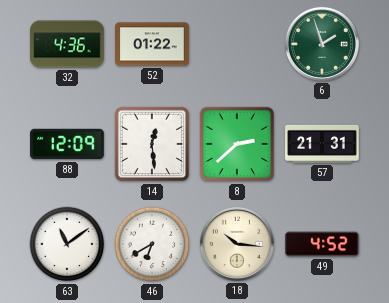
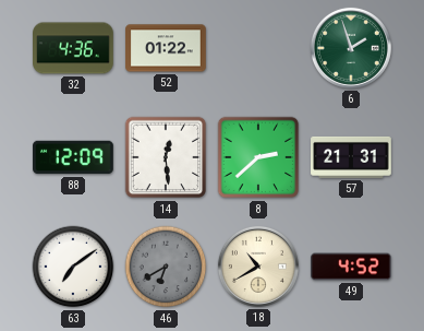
63: 11:09 -> 7:09
46 dial: white -> grey
18: 10:16 -> 10:40
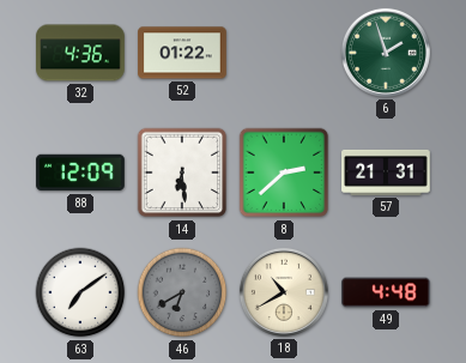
14: 12:29 -> 6:29
49: 4:52 -> 4:48
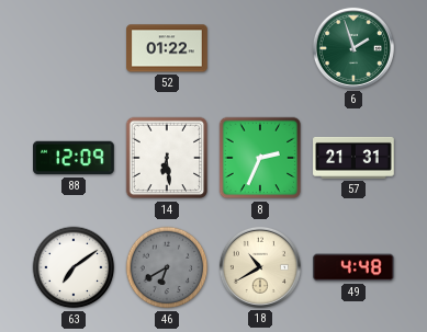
32: 4:36 -> none
8: 2:38 -> 2:34
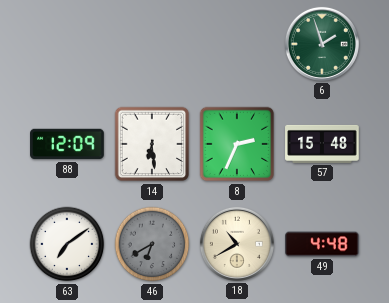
52: 01:22 -> none
57: 21:31 -> 15:48
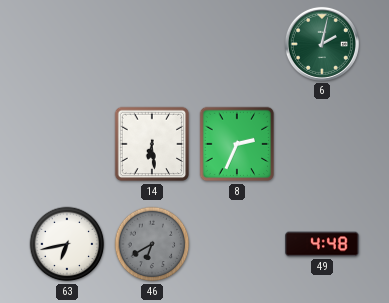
6: 1:57 -> 2:02
88: 12:09 -> none
57: 15:48 -> none
63: 7:09 -> 6:43
18: 10:40 -> none
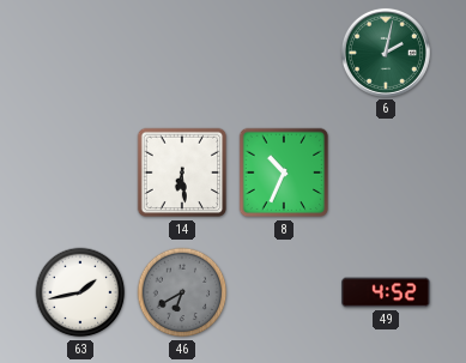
8: 2:34 -> 10:34
63: 6:43 -> 1:43
49: 4:48 -> 4:52
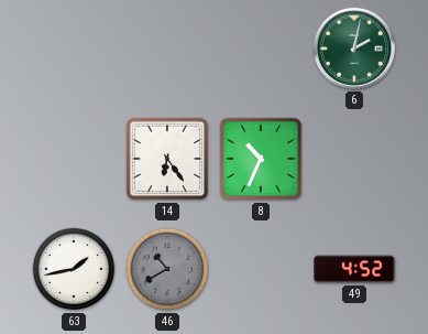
14: 6:29 -> 6:24
46: 6:40 -> 10:40
